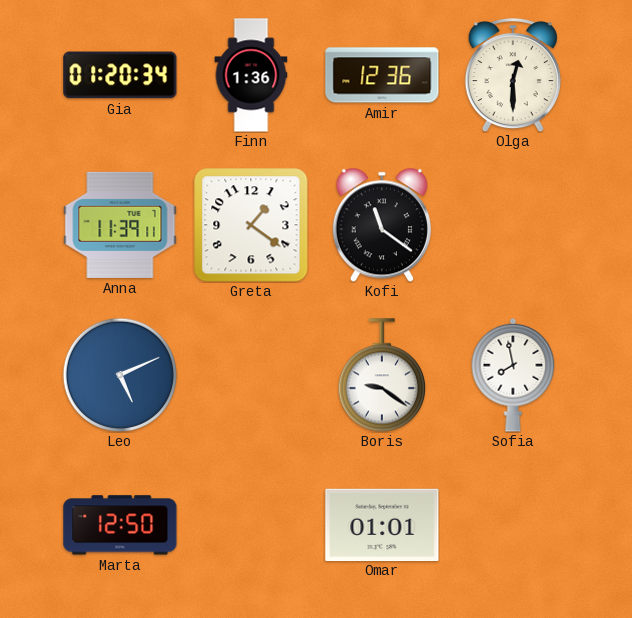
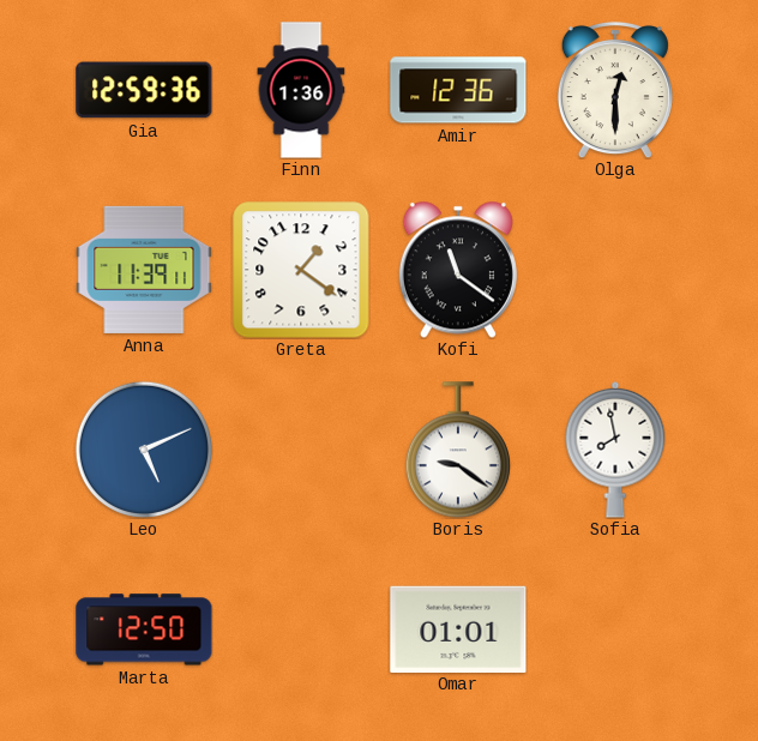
Gia: 01:20 -> 12:59
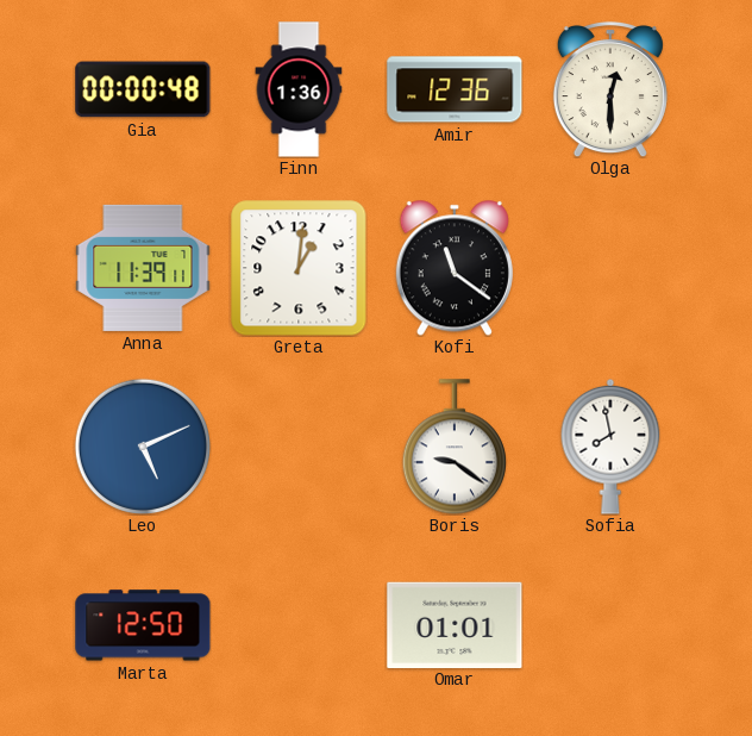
Gia: 12:59 -> 00:00
Greta: 1:21 -> 1:01
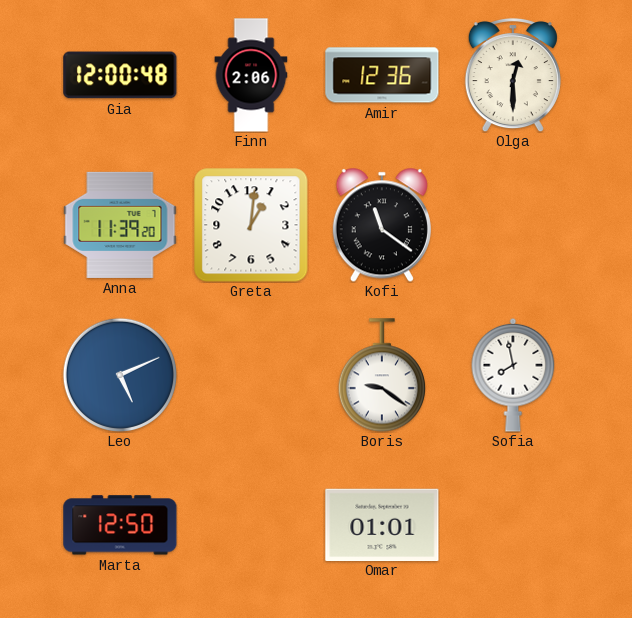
Gia: 00:00 -> 12:00
Finn: 1:36 -> 2:06
Anna: 11:39:11 -> 11:39:20
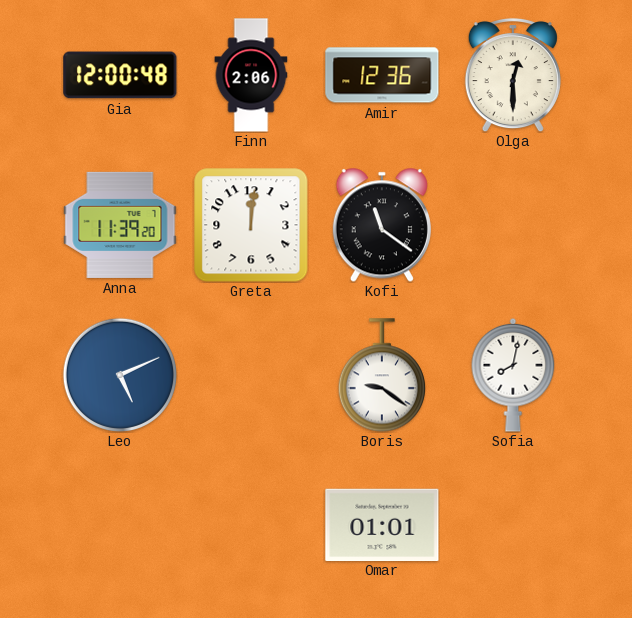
Greta: 1:01 -> 12:01
Sofia: 7:58 -> 8:02
Marta: 12:50 -> none
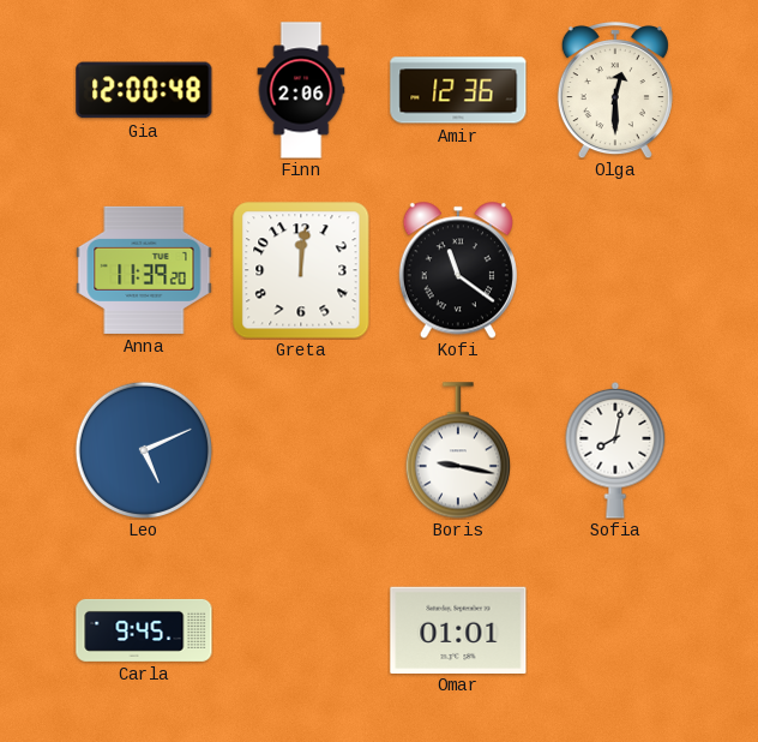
Boris: 9:21 -> 9:17
Carla: none -> 9:45
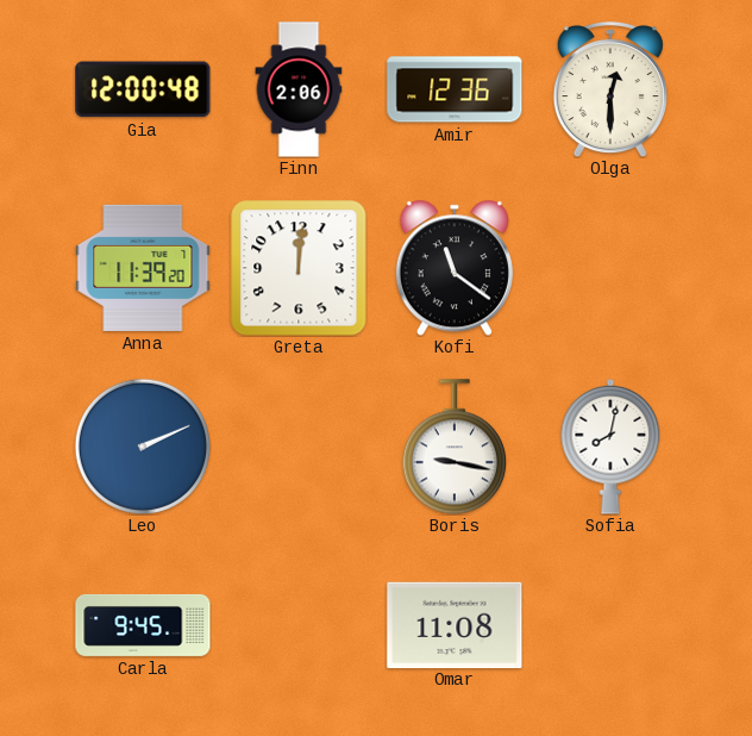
Leo: 5:11 -> 2:11
Omar: 01:01 -> 11:08
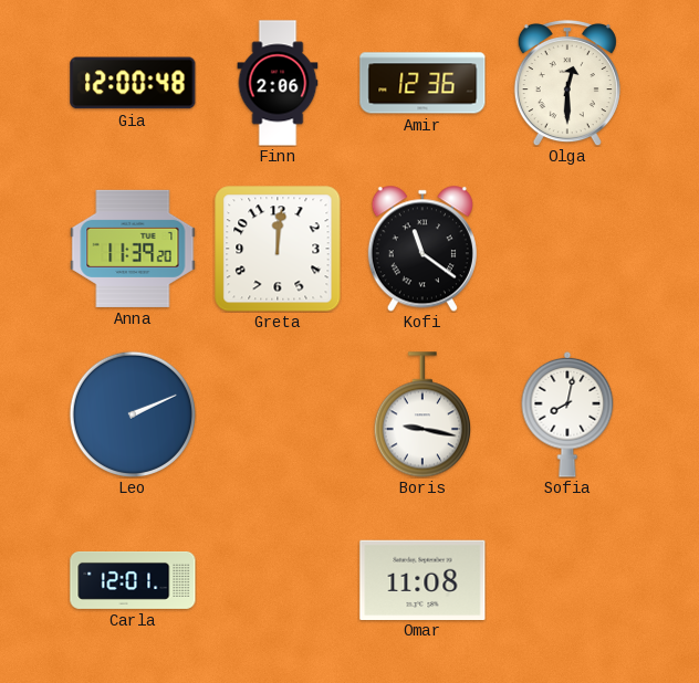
Carla: 9:45 -> 12:01
